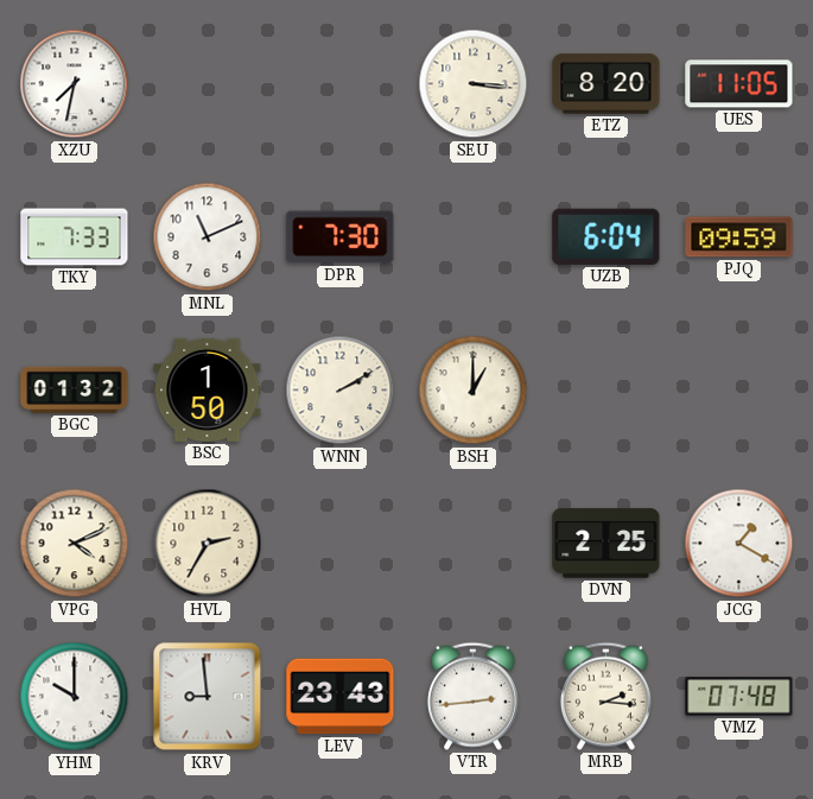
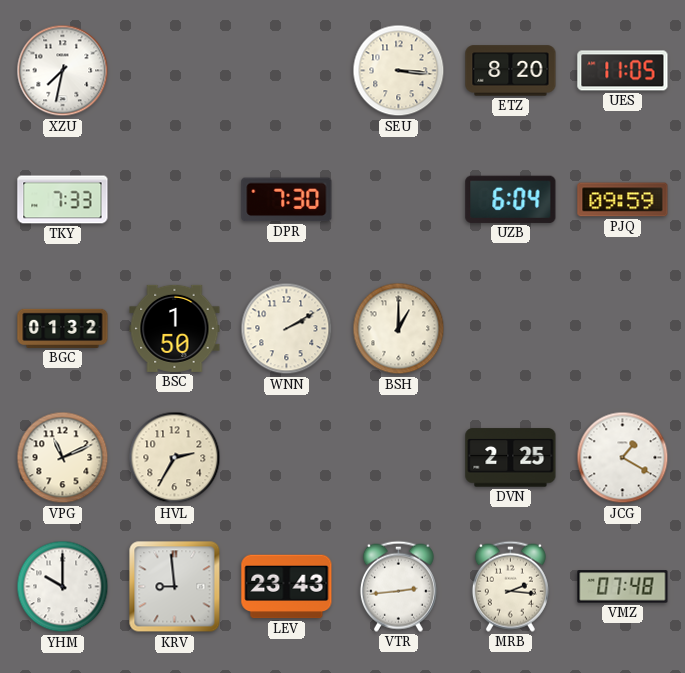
MNL: 11:11 -> none
VPG: 4:11 -> 11:11
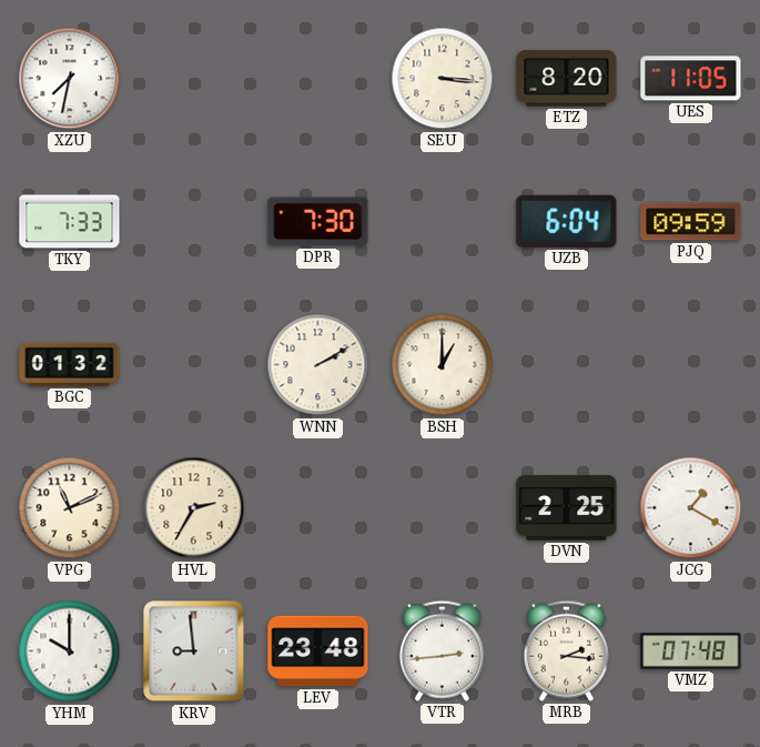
BSC: 1:50 -> none
LEV: 23:43 -> 23:48
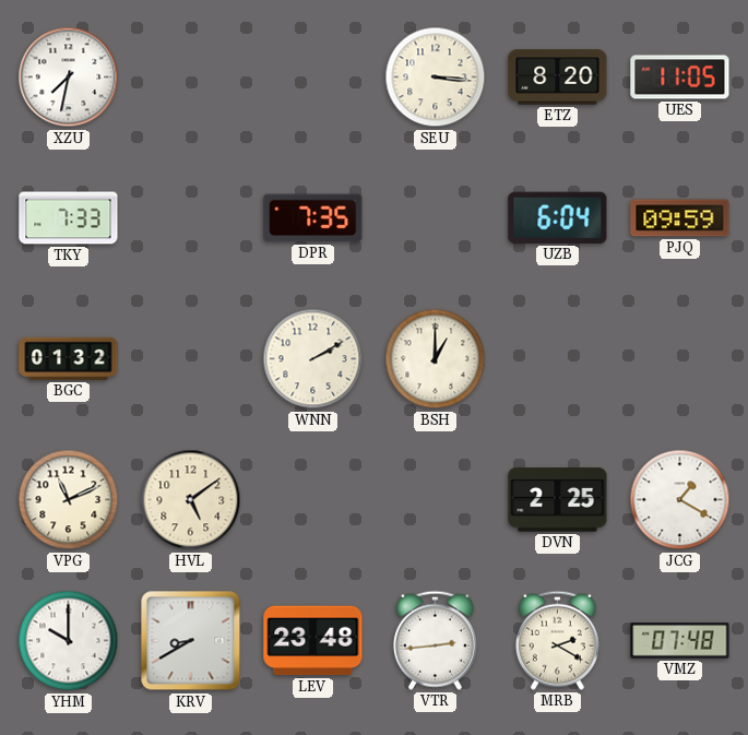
DPR: 7:30 -> 7:35
HVL: 2:35 -> 5:09
KRV: 8:59 -> 8:40
MRB: 2:16 -> 2:20
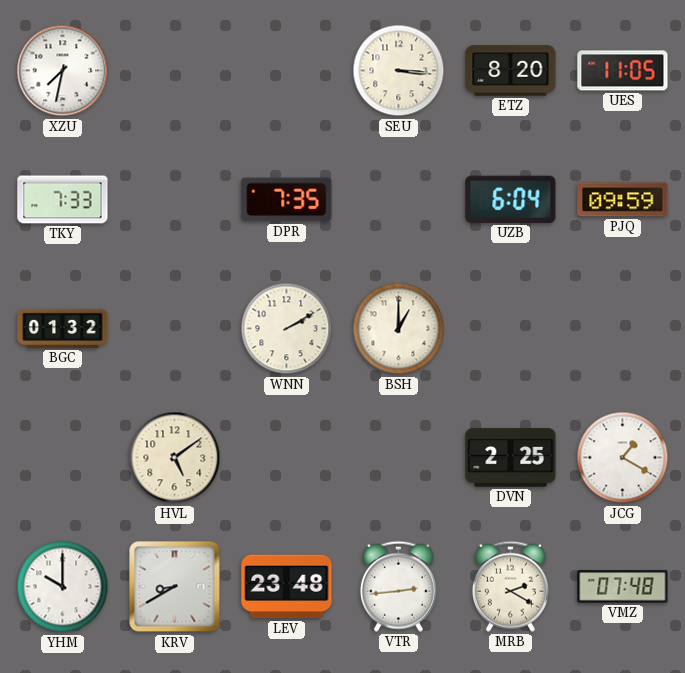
VPG: 11:11 -> none
